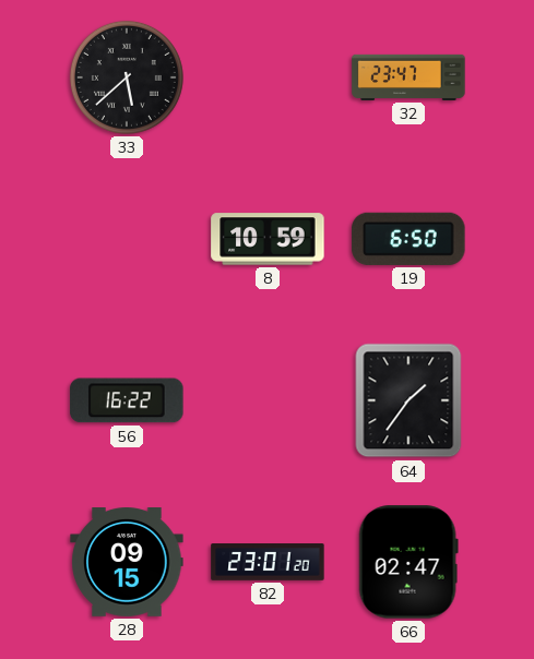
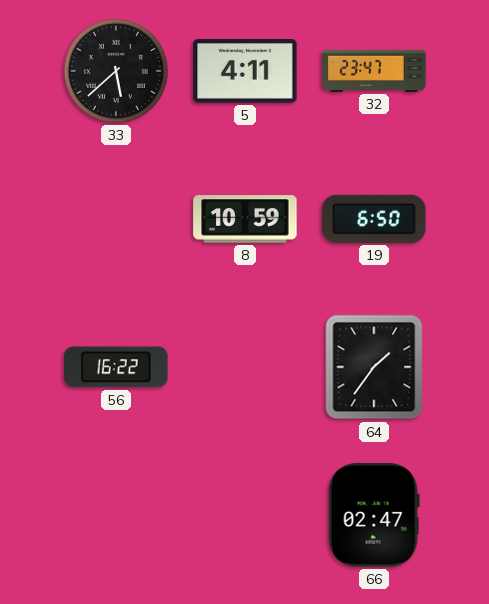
5: none -> 4:11
28: 09:15 -> none
82: 23:01 -> none
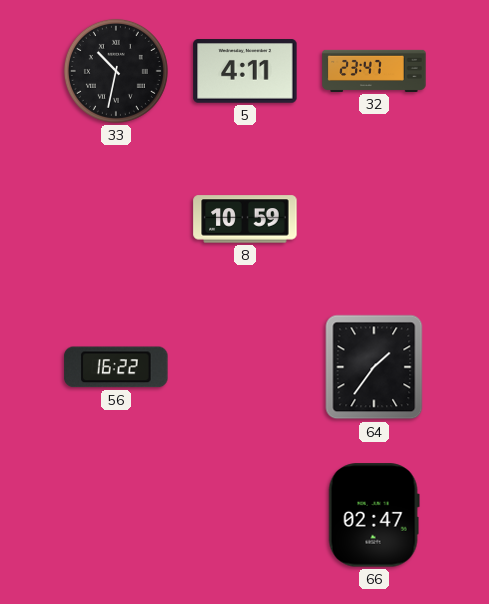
33: 5:38 -> 10:32
19: 6:50 -> none
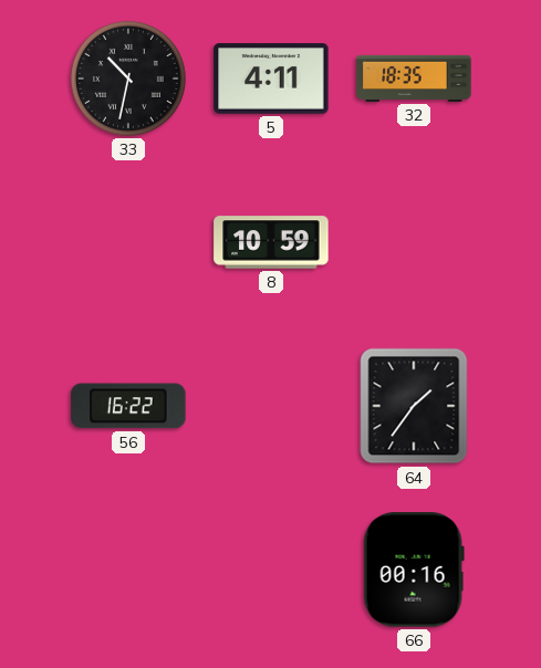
32: 23:47 -> 18:35
66: 02:47 -> 00:16
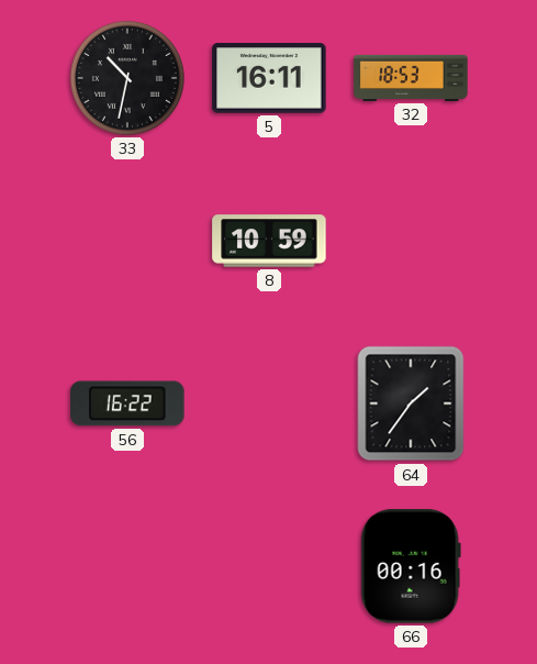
5: 4:11 -> 16:11
32: 18:35 -> 18:53
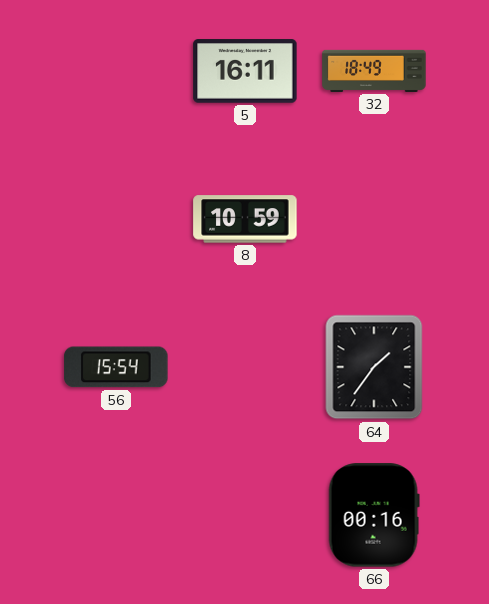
33: 10:32 -> none
32: 18:53 -> 18:49
56: 16:22 -> 15:54
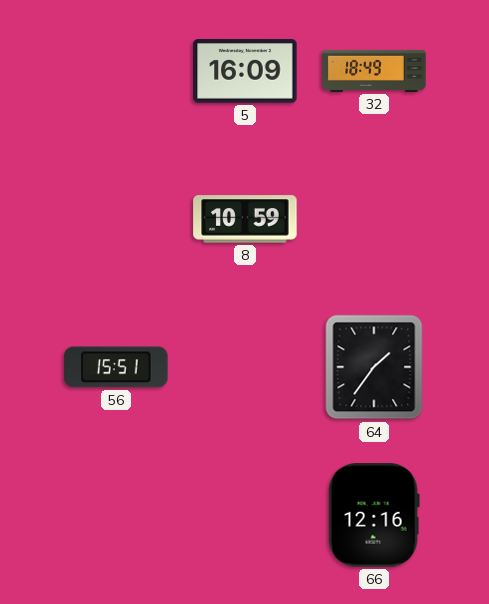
5: 16:11 -> 16:09
56: 15:54 -> 15:51
66: 00:16 -> 12:16
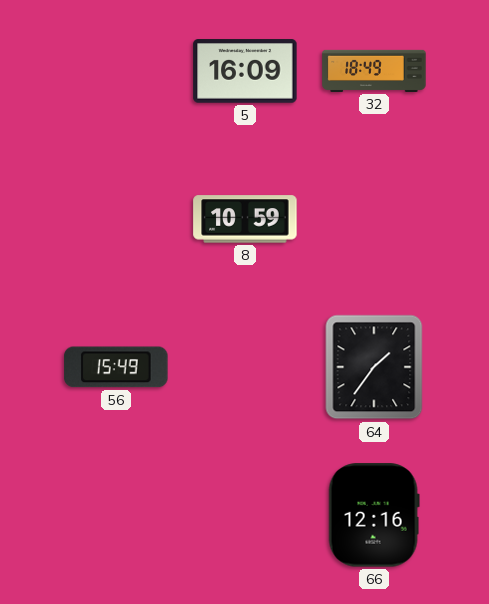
56: 15:51 -> 15:49
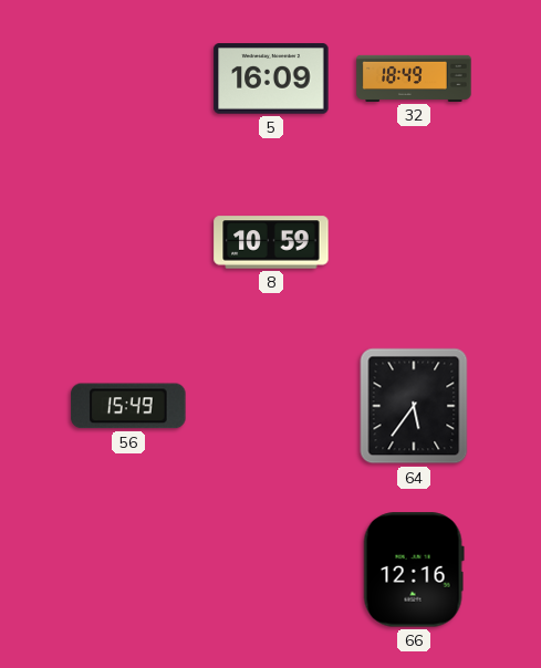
64: 1:36 -> 5:36
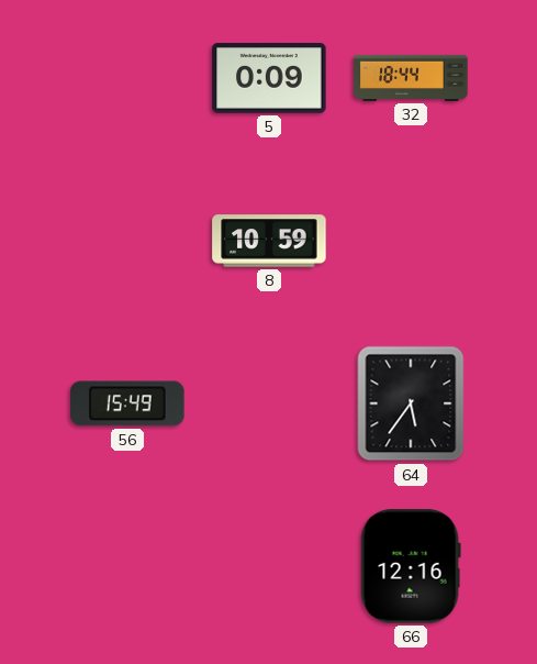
5: 16:09 -> 0:09
32: 18:49 -> 18:44
